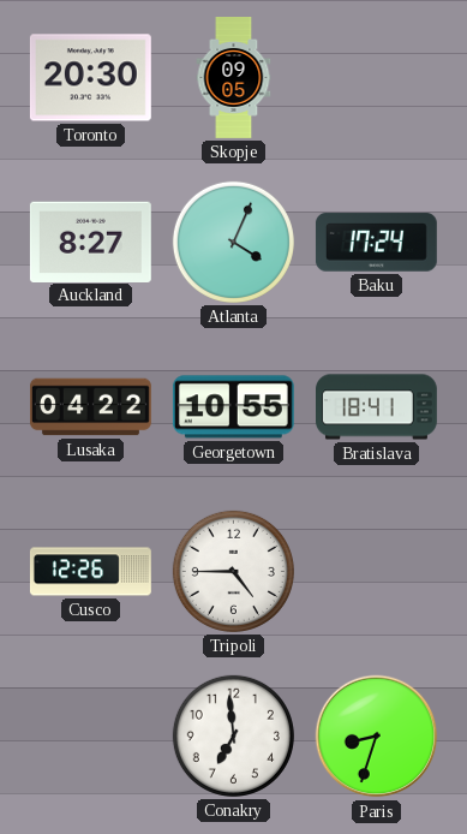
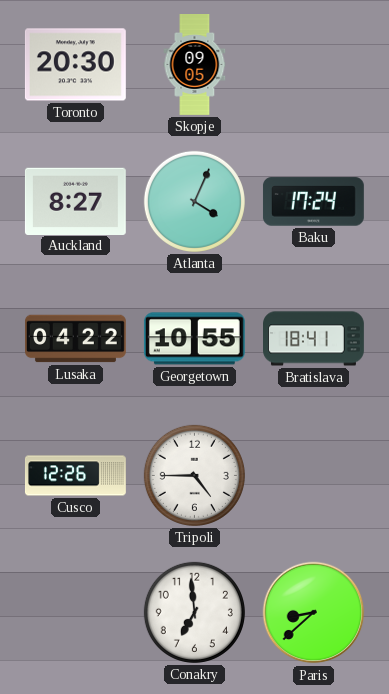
Paris: 8:33 -> 8:38
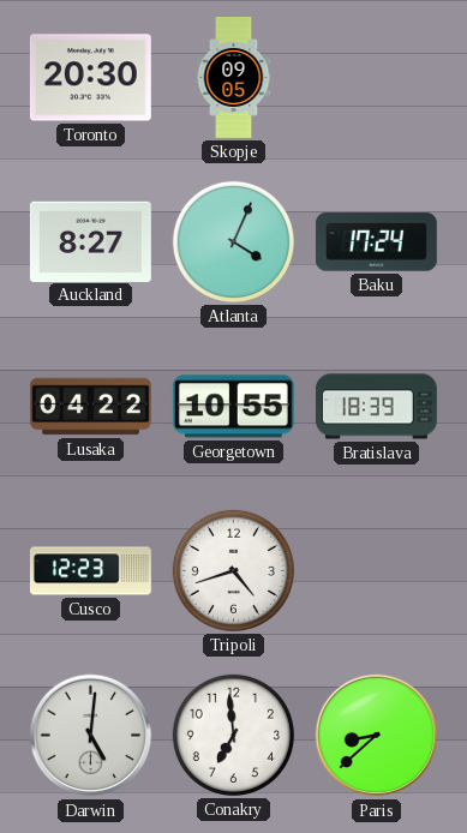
Bratislava: 18:41 -> 18:39
Cusco: 12:26 -> 12:23
Tripoli: 4:45 -> 4:42
Darwin: none -> 5:01
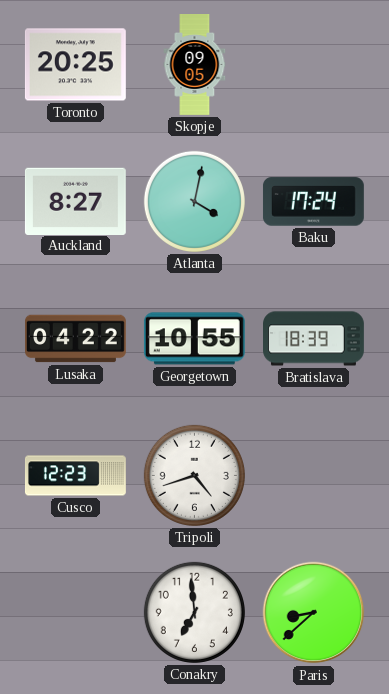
Toronto: 20:30 -> 20:25
Atlanta: 4:04 -> 4:02
Darwin: 5:01 -> none
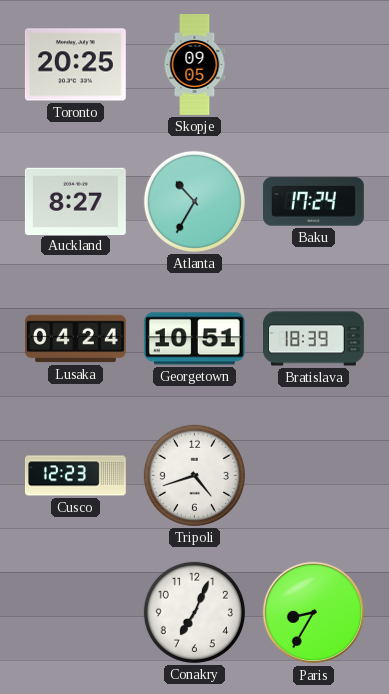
Atlanta: 4:02 -> 10:35
Lusaka: 04:22 -> 04:24
Georgetown: 10:55 -> 10:51
Conakry: 6:59 -> 7:04
Paris: 8:38 -> 8:35
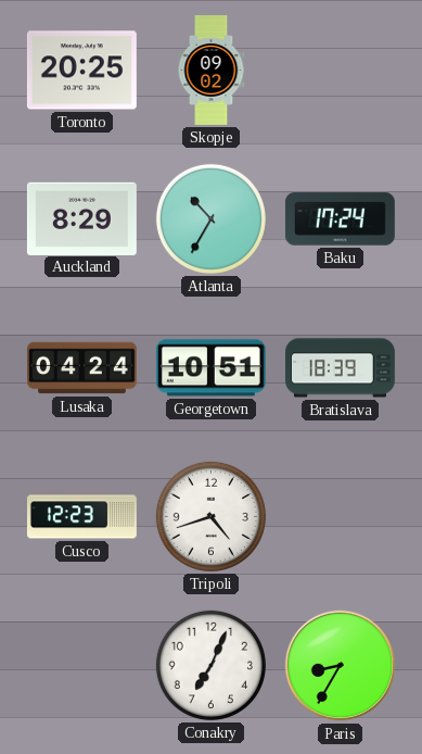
Skopje: 09:05 -> 09:02
Auckland: 8:27 -> 8:29
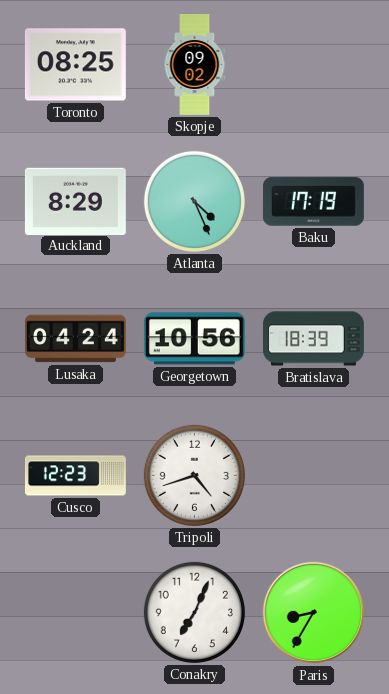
Toronto: 20:25 -> 08:25
Atlanta: 10:35 -> 4:26
Baku: 17:24 -> 17:19
Georgetown: 10:51 -> 10:56
